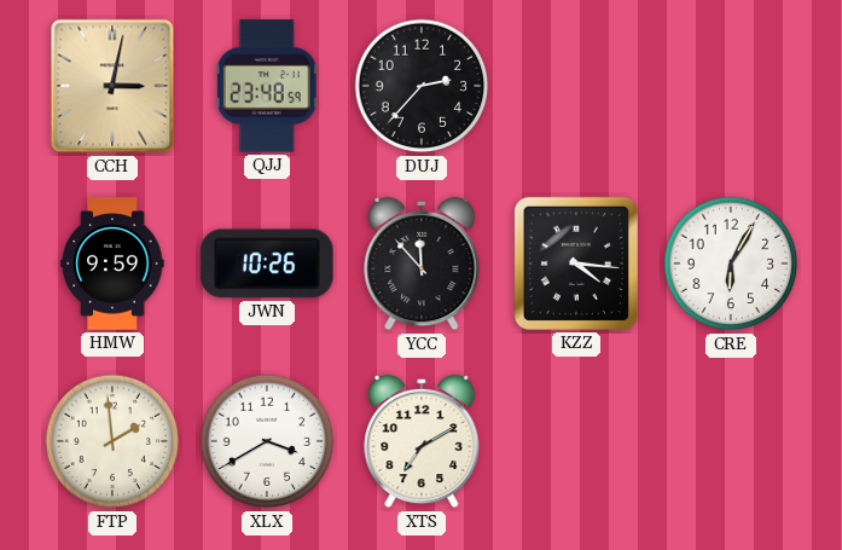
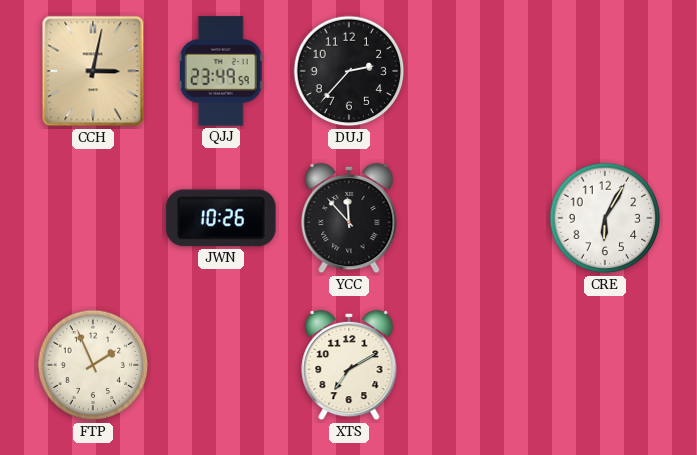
QJJ: 23:48 -> 23:49
HMW: 9:59 -> none
KZZ: 4:16 -> none
FTP: 1:59 -> 1:56
XLX: 3:40 -> none
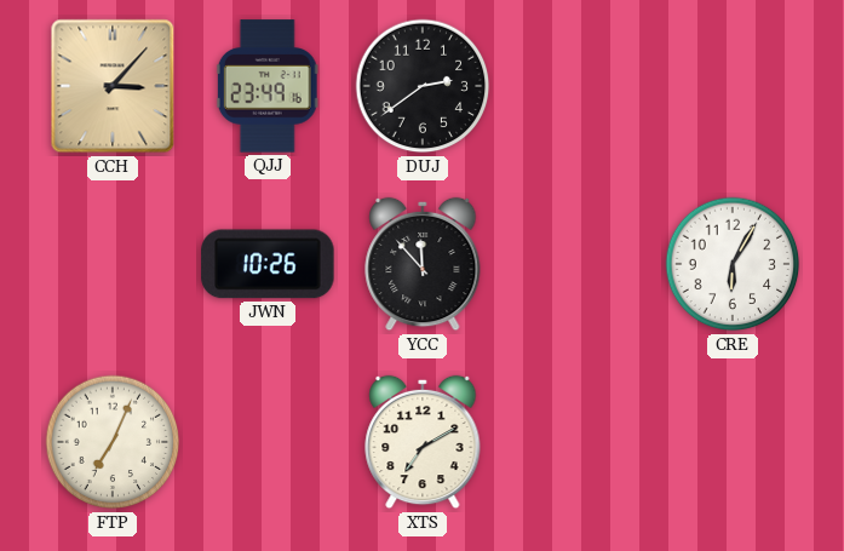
CCH: 3:02 -> 3:07
QJJ: 23:49:59 -> 23:49:16
DUJ: 2:37 -> 2:39
FTP: 1:56 -> 7:04
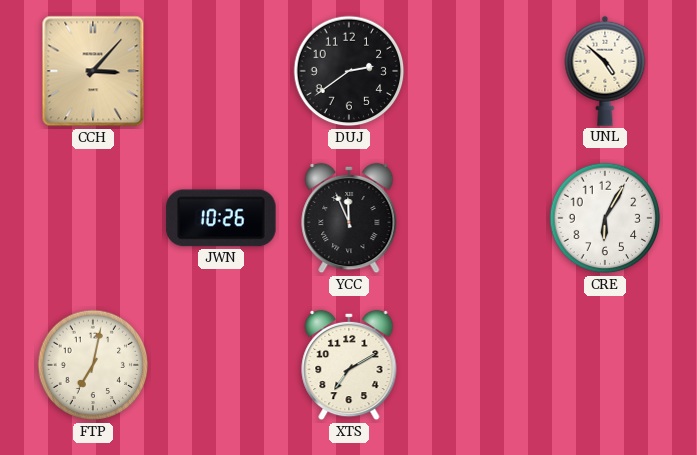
QJJ: 23:49 -> none
UNL: none -> 4:52
YCC: 11:53 -> 11:56
FTP: 7:04 -> 7:02
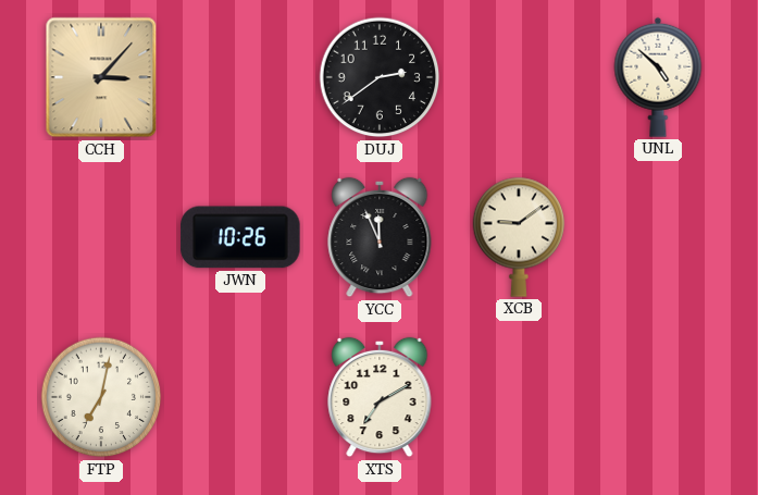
XCB: none -> 9:09
CRE: 6:05 -> none
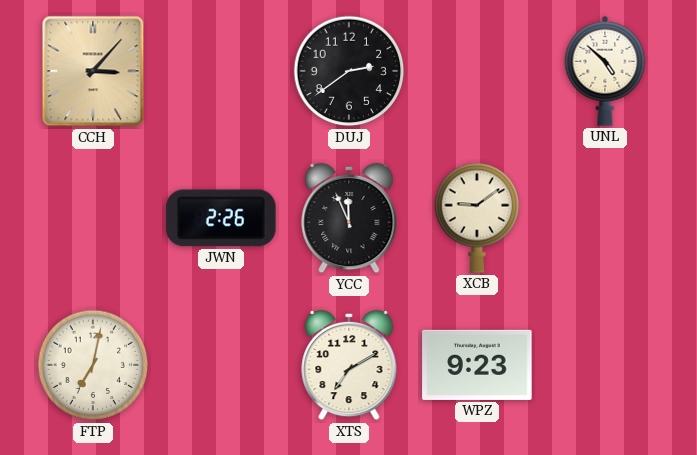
JWN: 10:26 -> 2:26
WPZ: none -> 9:23
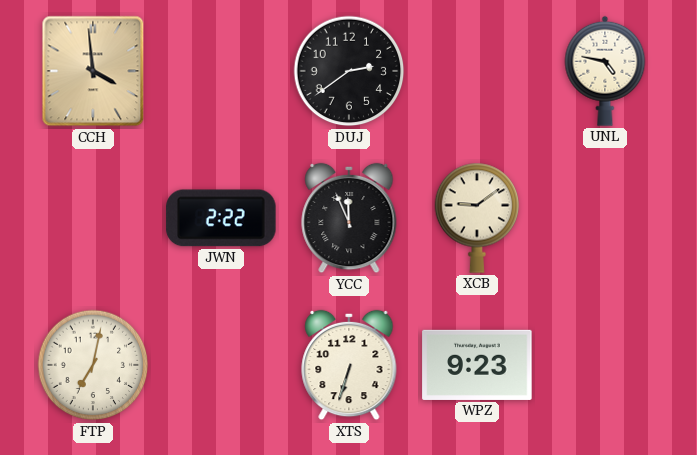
CCH: 3:07 -> 3:59
UNL: 4:52 -> 4:47
JWN: 2:26 -> 2:22
XTS: 7:10 -> 6:33
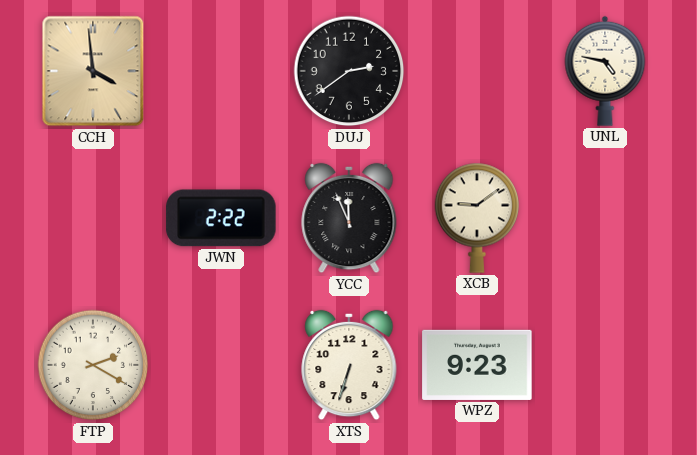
FTP: 7:02 -> 2:20
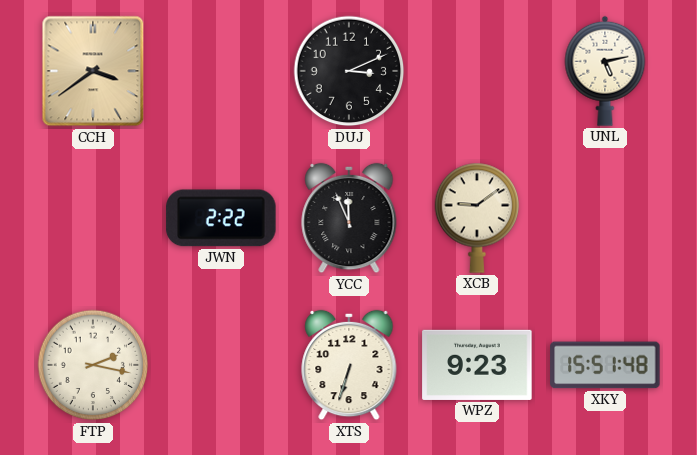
CCH: 3:59 -> 3:39
DUJ: 2:39 -> 3:11
UNL: 4:47 -> 5:13
FTP: 2:20 -> 2:17
XKY: none -> 15:51
